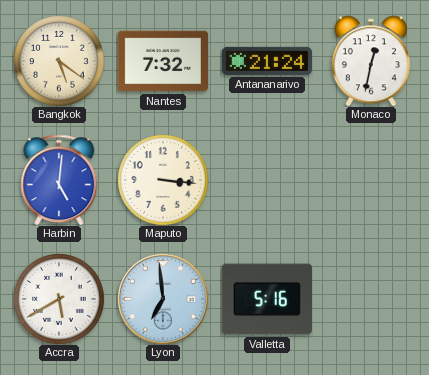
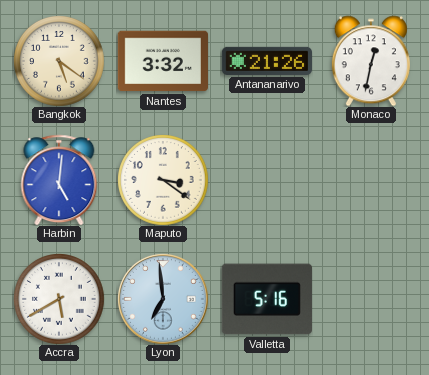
Nantes: 7:32 -> 3:32
Antananarivo: 21:24 -> 21:26
Maputo: 3:16 -> 3:21
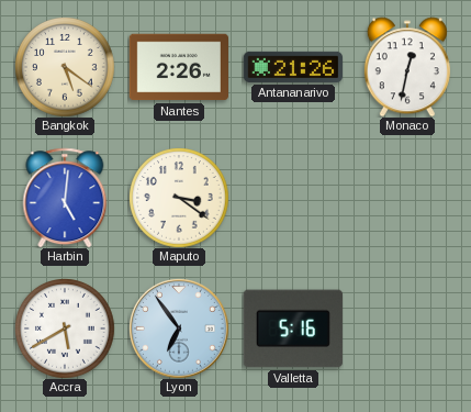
Nantes: 3:32 -> 2:26
Lyon: 6:59 -> 6:54
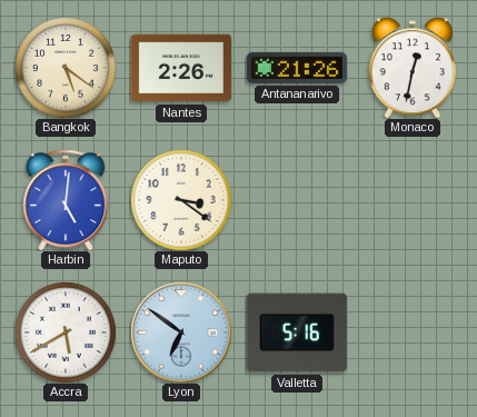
Lyon: 6:54 -> 6:51
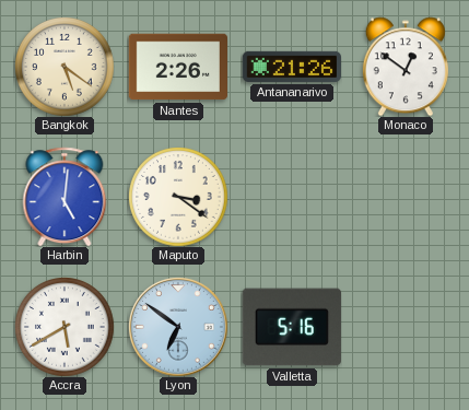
Monaco: 12:32 -> 12:51
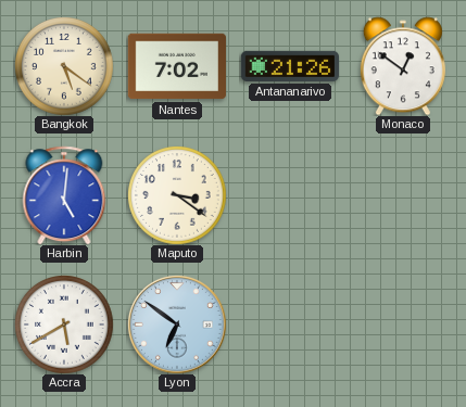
Nantes: 2:26 -> 7:02
Valletta: 5:16 -> none
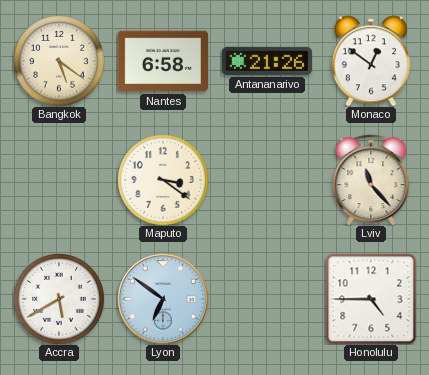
Nantes: 7:02 -> 6:58
Harbin: 5:01 -> none
Lviv: none -> 11:23
Honolulu: none -> 4:45
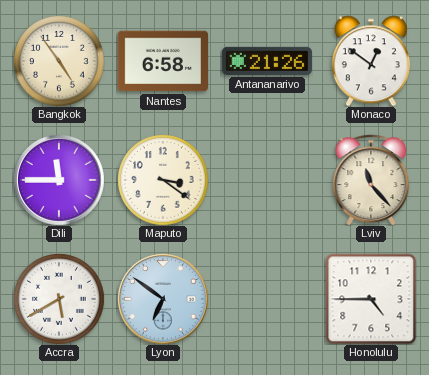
Bangkok: 5:21 -> 4:54
Dili: none -> 11:45
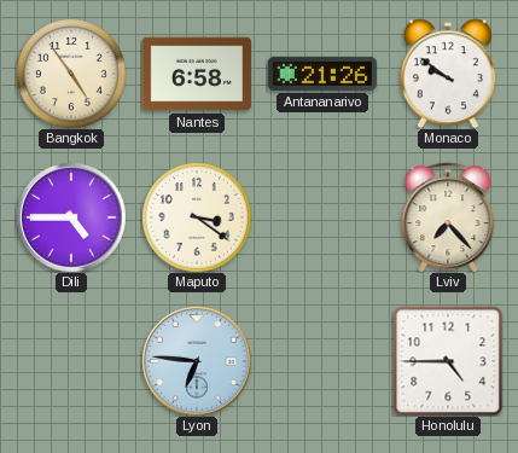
Monaco: 12:51 -> 9:51
Dili: 11:45 -> 4:45
Lviv: 11:23 -> 7:23
Accra: 5:40 -> none
Lyon: 6:51 -> 6:46
